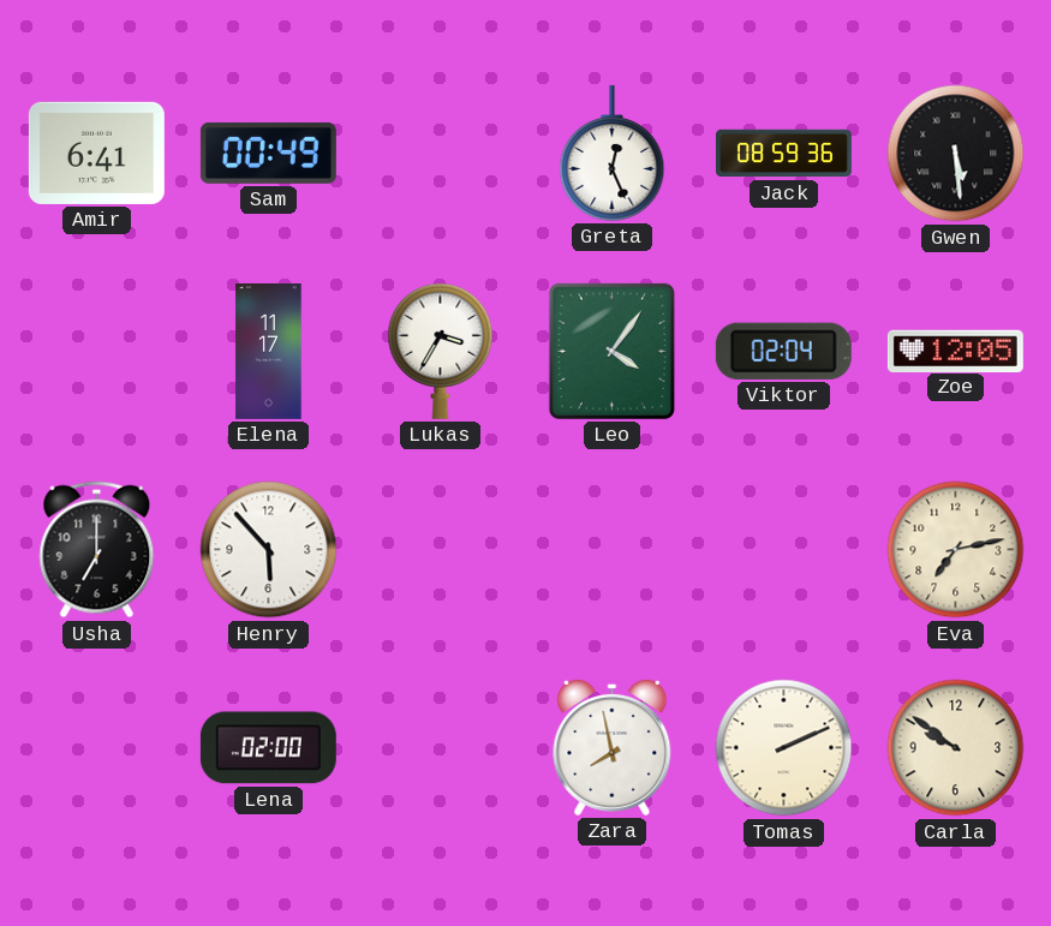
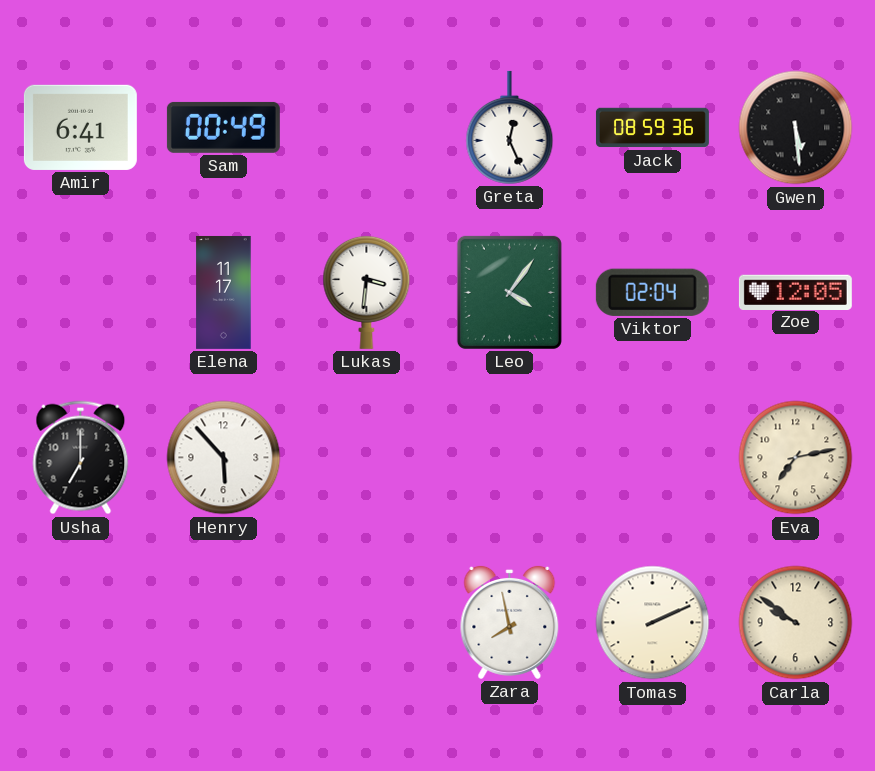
Lukas: 3:35 -> 3:31
Lena: 02:00 -> none
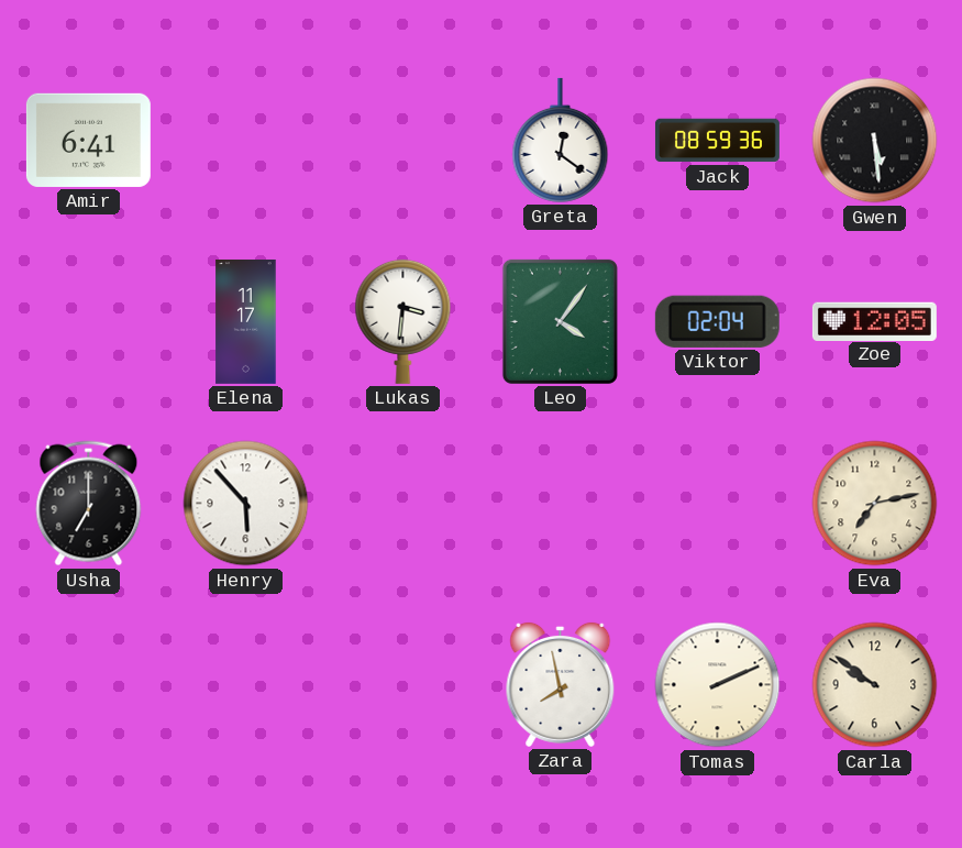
Sam: 00:49 -> none
Greta: 12:26 -> 12:21
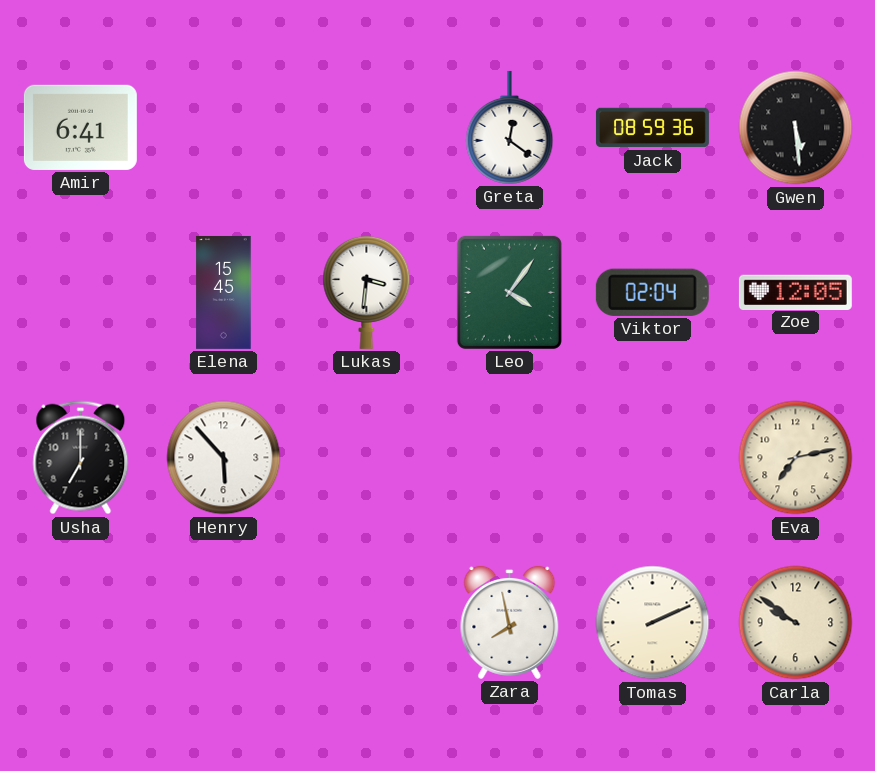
Elena: 11:17 -> 15:45
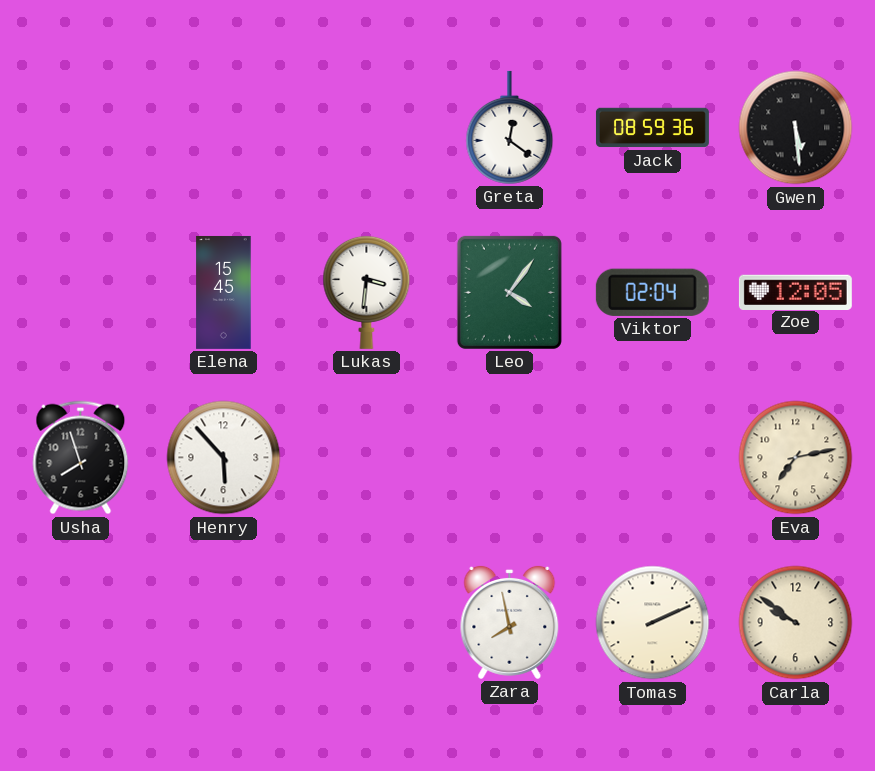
Amir: 6:41 -> none
Usha: 7:00 -> 7:57
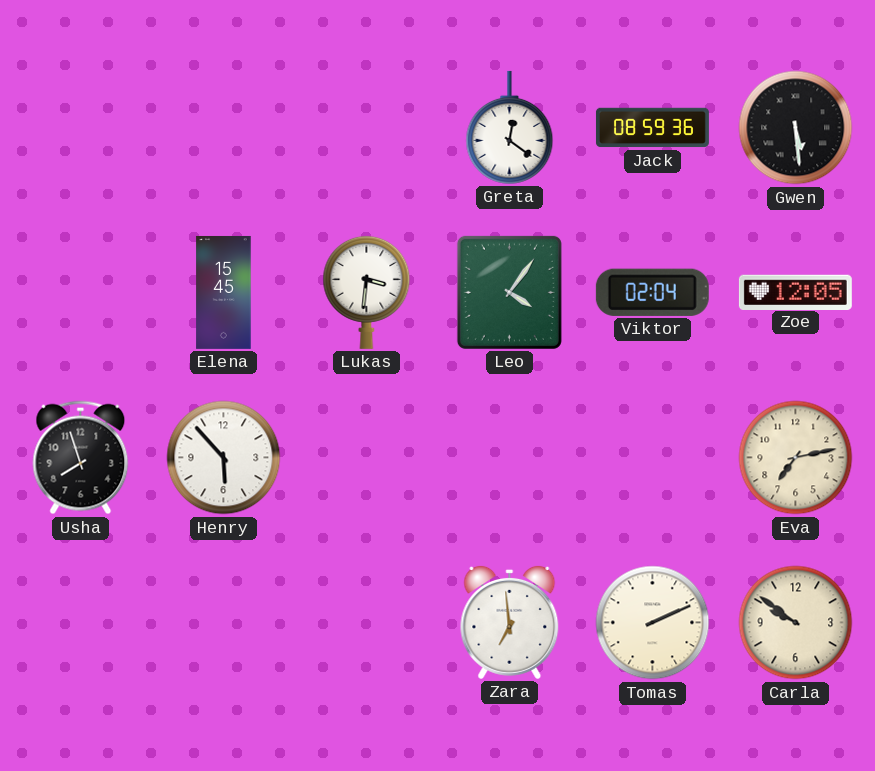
Zara: 7:58 -> 6:59
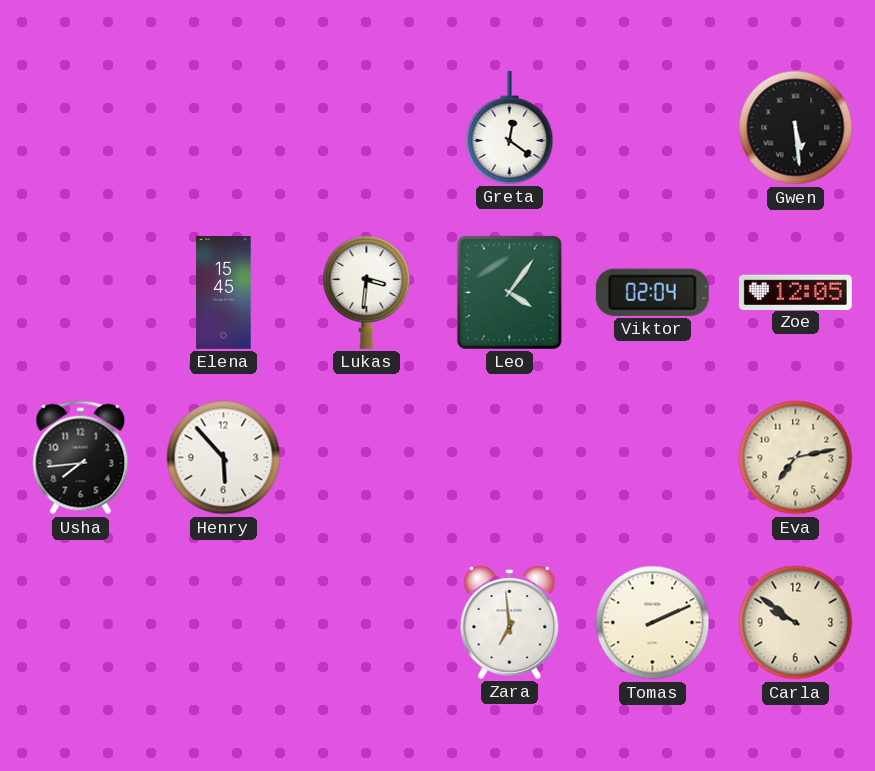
Jack: 08:59 -> none
Usha: 7:57 -> 7:44
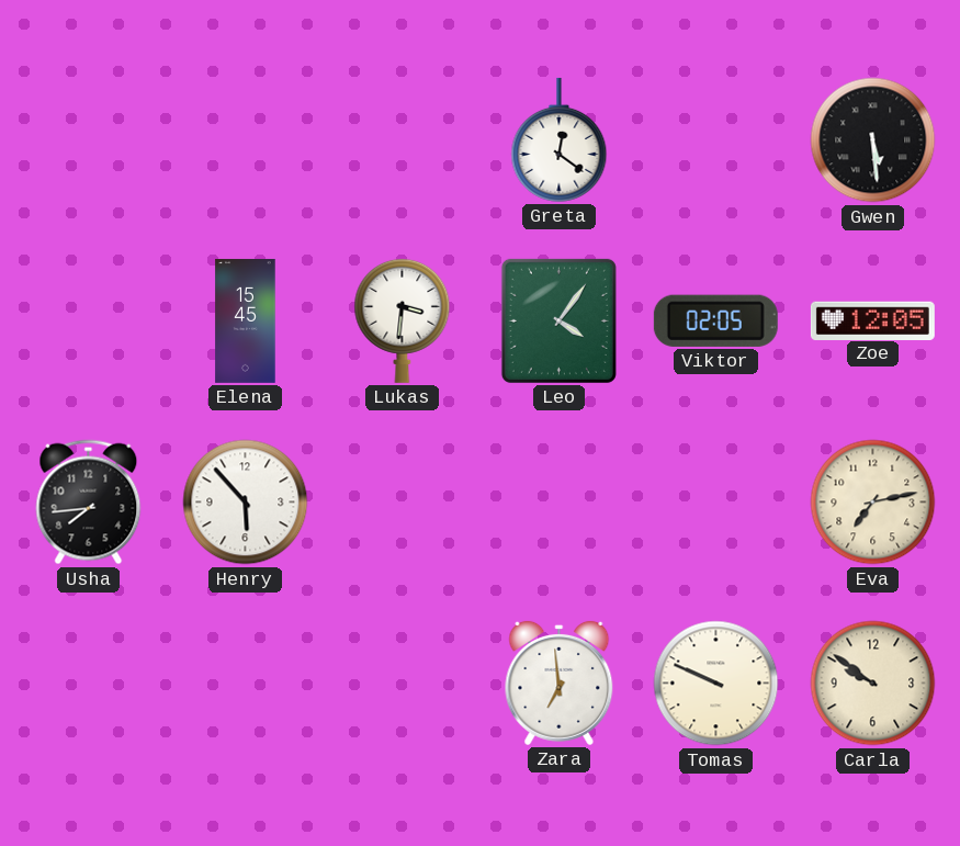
Viktor: 02:04 -> 02:05
Tomas: 2:11 -> 9:49
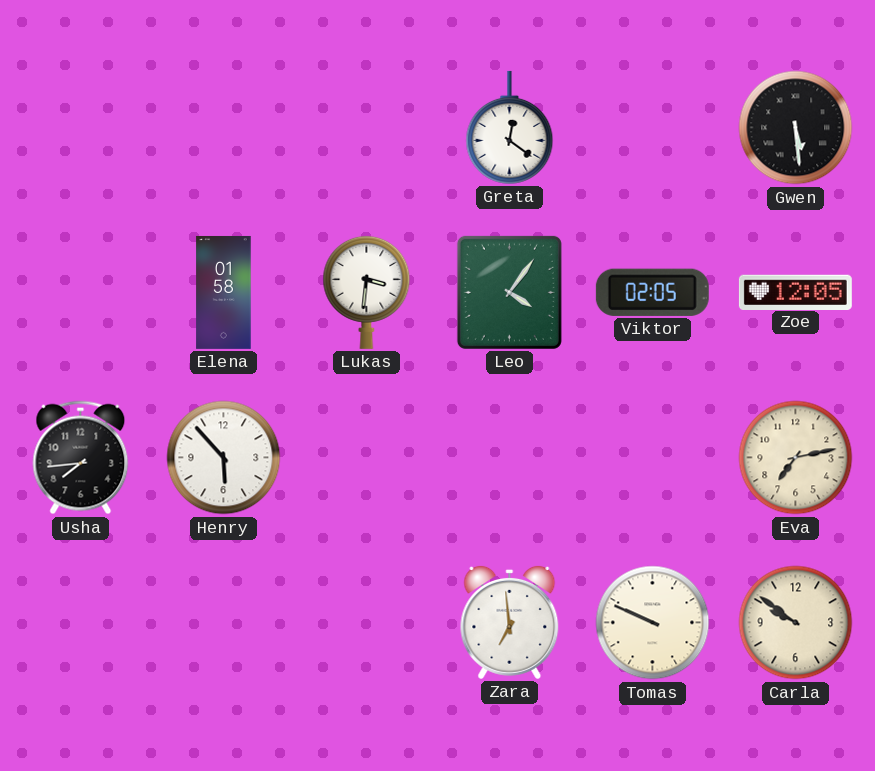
Elena: 15:45 -> 01:58
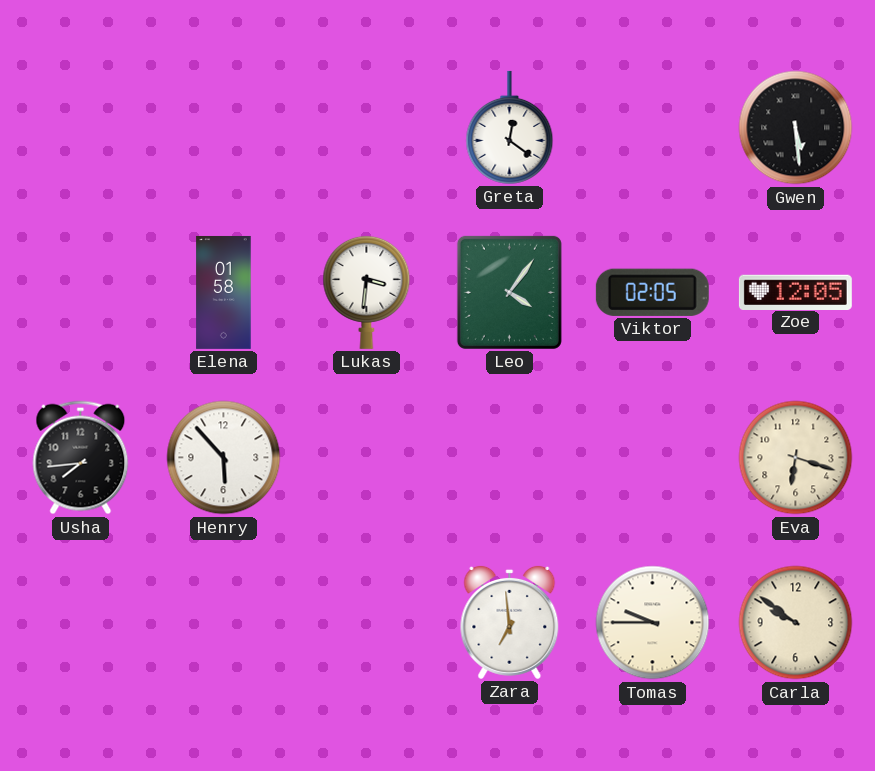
Eva: 7:13 -> 6:18
Tomas: 9:49 -> 9:45
